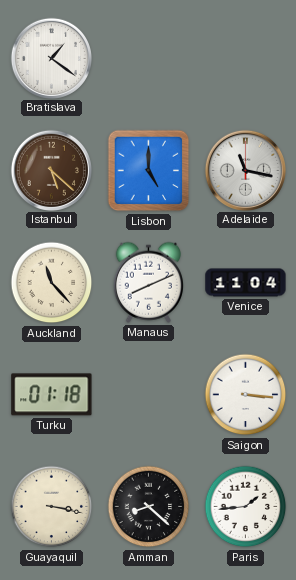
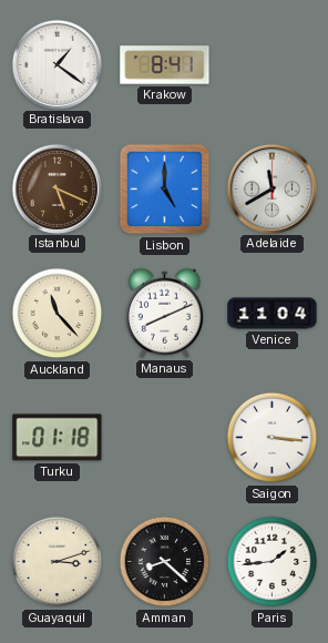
Krakow: none -> 8:41
Istanbul: 5:22 -> 5:19
Adelaide: 11:17 -> 11:40
Guayaquil: 3:17 -> 3:12
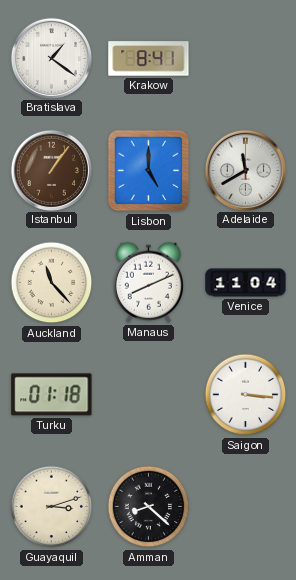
Istanbul: 5:19 -> 1:06
Paris: 1:44 -> none
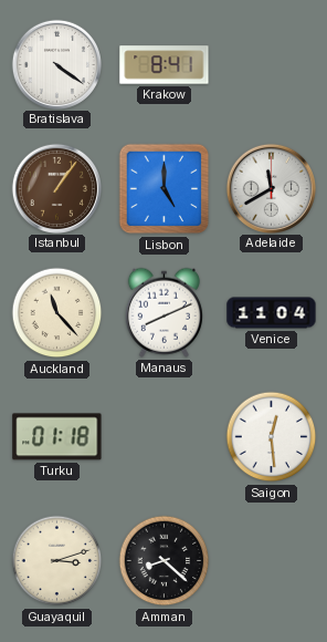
Bratislava: 1:21 -> 4:21
Saigon: 3:16 -> 12:29
